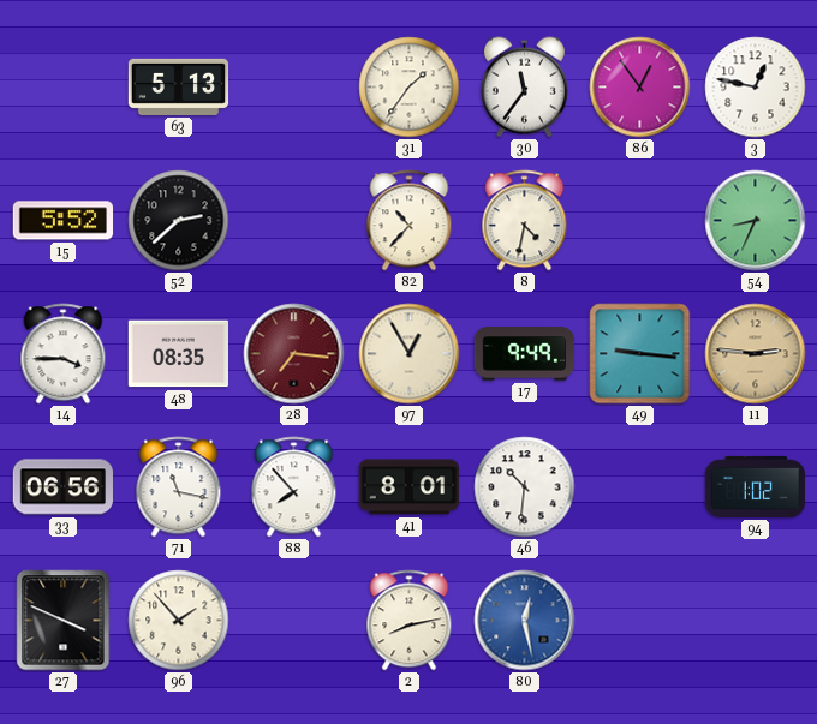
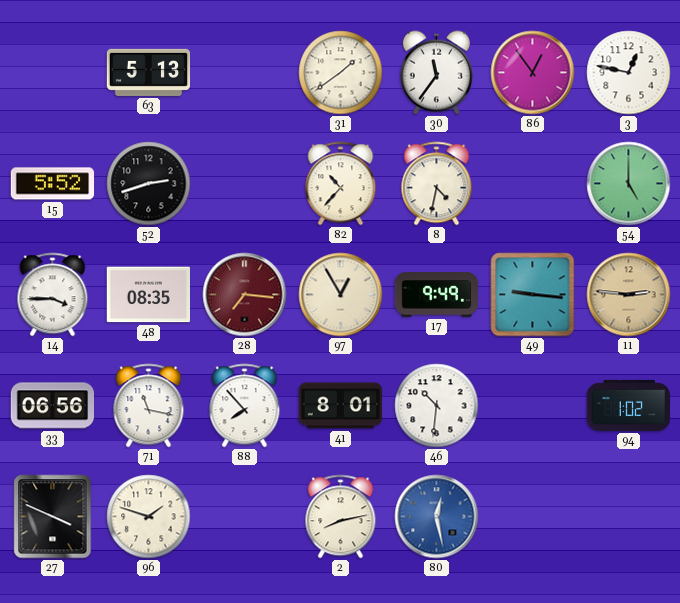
31: 1:36 -> 1:39
52: 2:38 -> 2:42
54: 8:34 -> 5:00
96: 1:53 -> 1:48
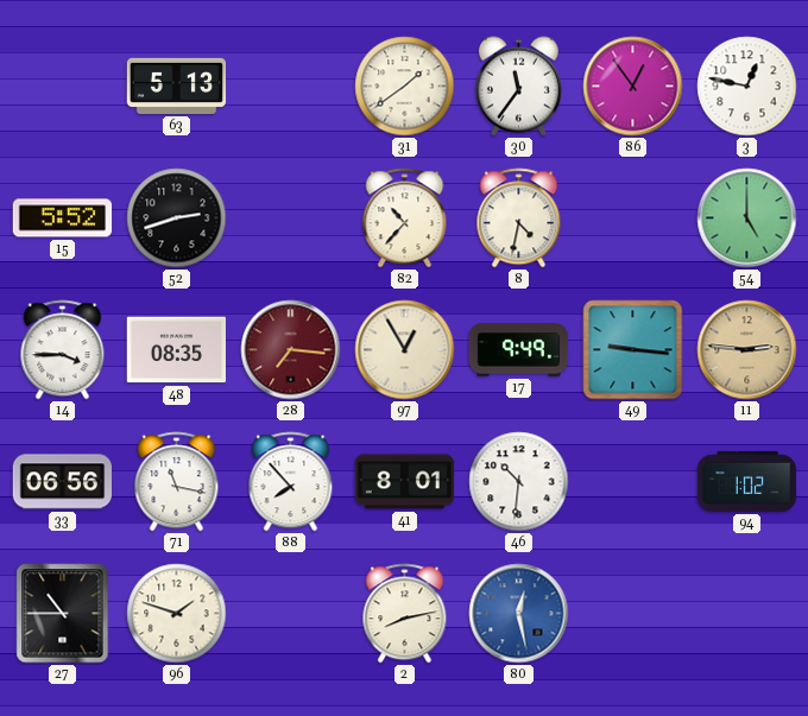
27: 3:49 -> 10:45
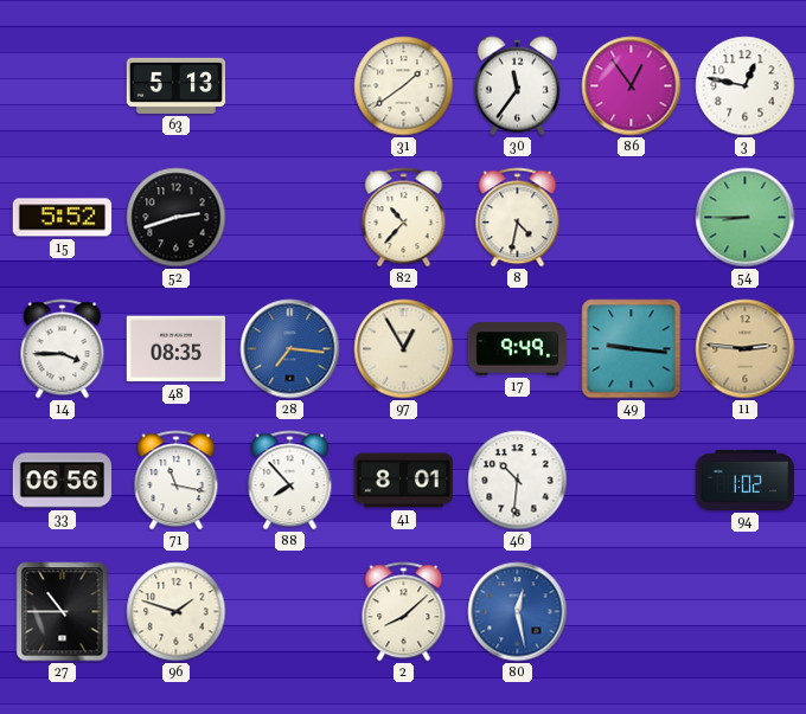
54: 5:00 -> 8:45
28 dial: burgundy -> blue
2: 8:13 -> 8:08
